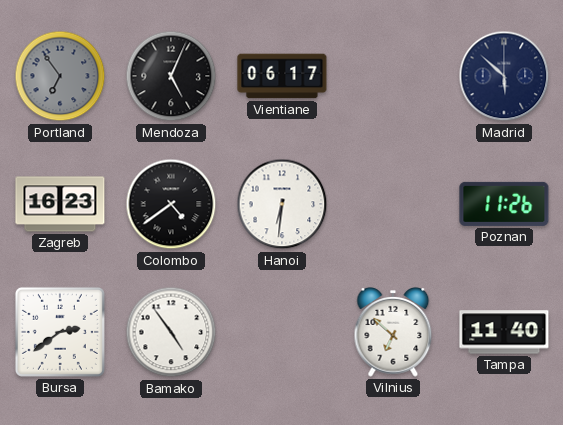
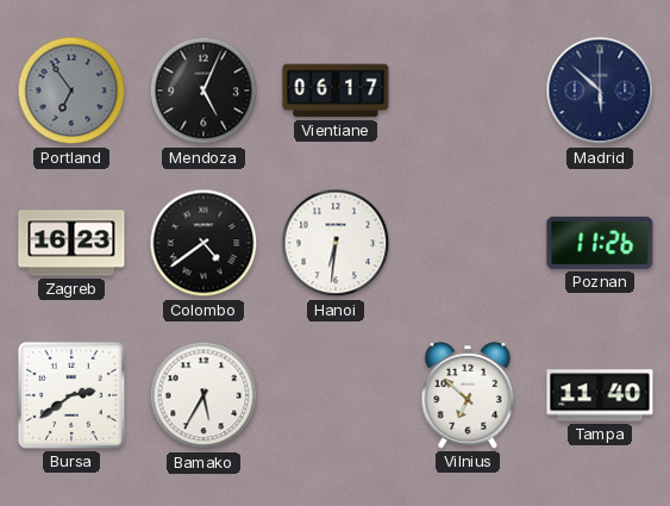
Bamako: 4:54 -> 5:35
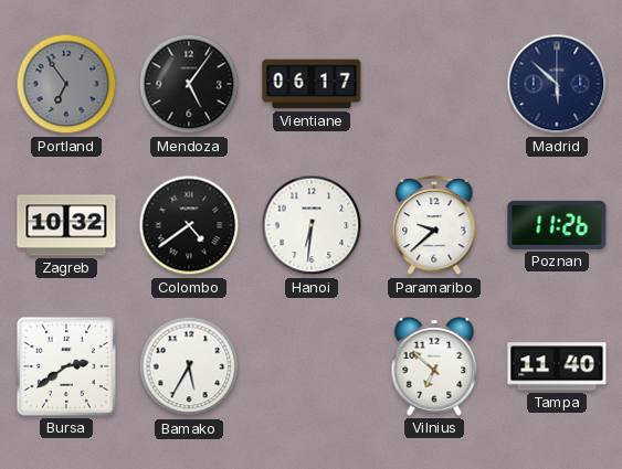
Mendoza: 5:04 -> 5:06
Zagreb: 16:23 -> 10:32
Paramaribo: none -> 9:38
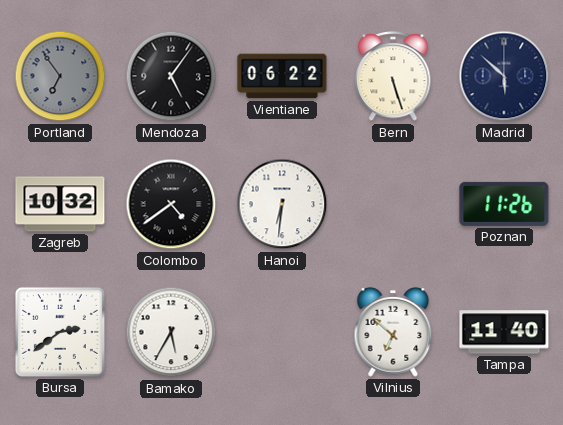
Vientiane: 06:17 -> 06:22
Bern: none -> 5:27
Paramaribo: 9:38 -> none
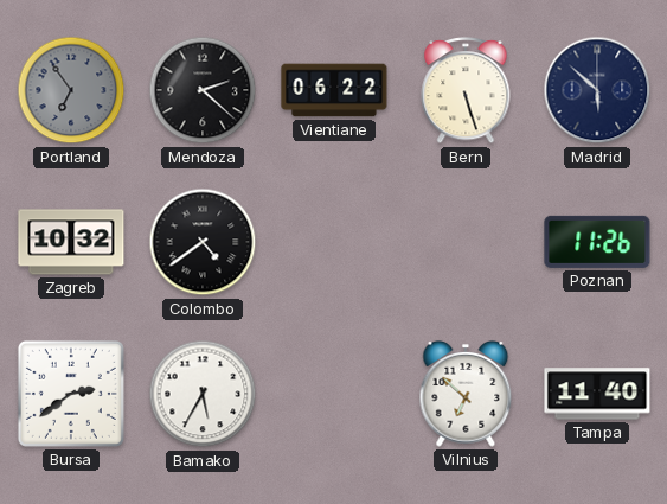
Mendoza: 5:06 -> 2:22
Hanoi: 6:31 -> none
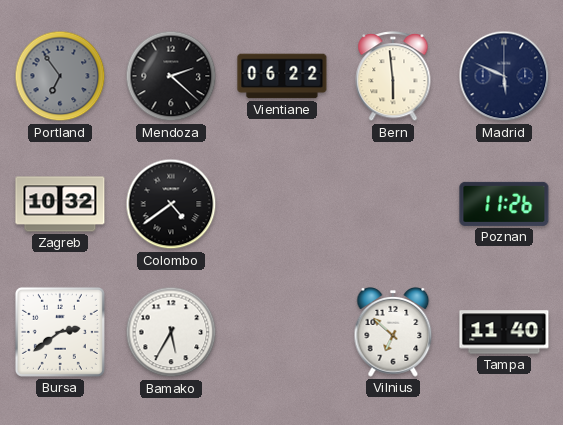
Bern: 5:27 -> 5:59
Madrid: 5:52 -> 5:49
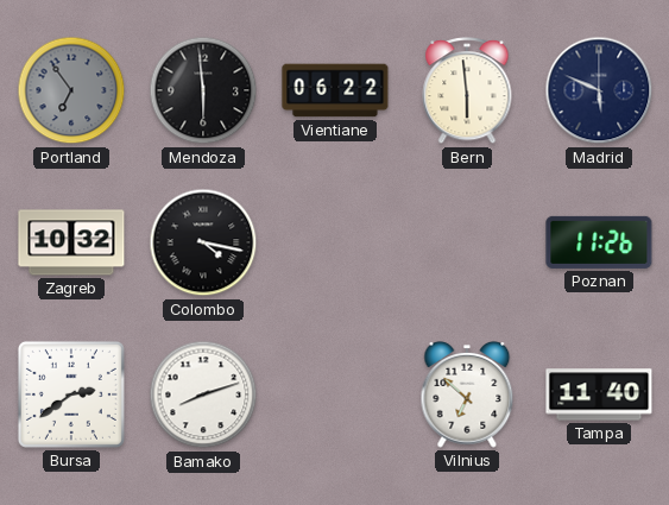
Mendoza: 2:22 -> 5:59
Colombo: 4:39 -> 4:17
Bamako: 5:35 -> 8:12
